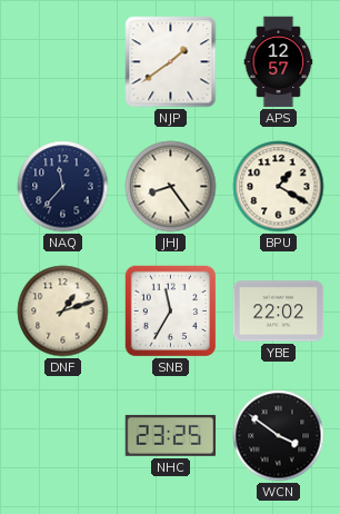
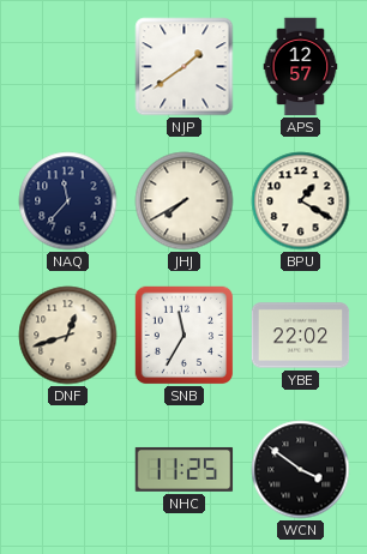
JHJ: 8:24 -> 7:40
DNF: 1:12 -> 12:42
NHC: 23:25 -> 11:25
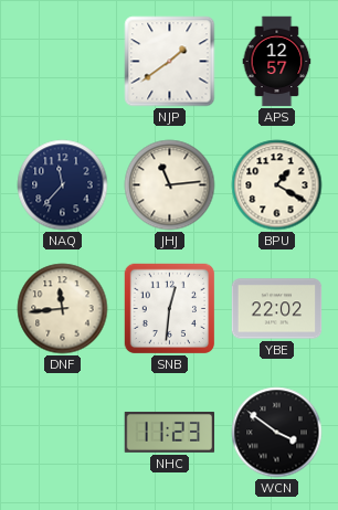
JHJ: 7:40 -> 11:14
DNF: 12:42 -> 11:44
SNB: 11:35 -> 12:31
NHC: 11:25 -> 11:23
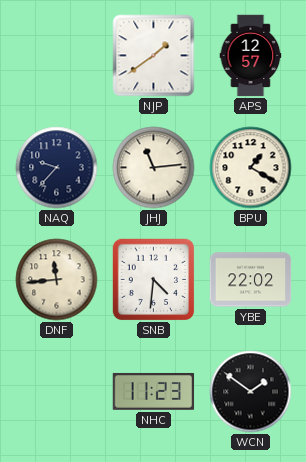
NAQ: 11:37 -> 9:37
SNB: 12:31 -> 4:31
WCN: 3:51 -> 1:51
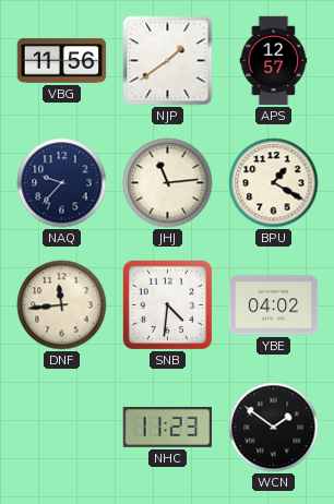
VBG: none -> 11:56
YBE: 22:02 -> 04:02
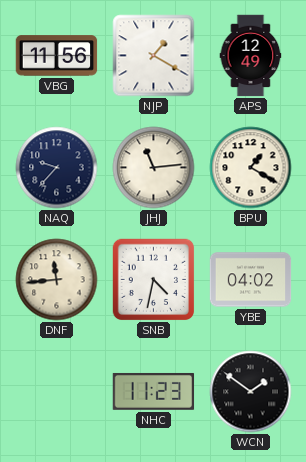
NJP: 1:39 -> 1:20
APS: 12:57 -> 12:49
SNB: 4:31 -> 4:32
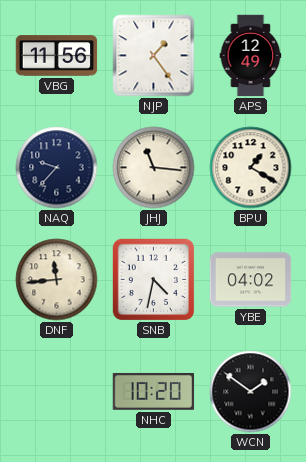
NJP: 1:20 -> 1:24
JHJ: 11:14 -> 11:16
NHC: 11:23 -> 10:20
